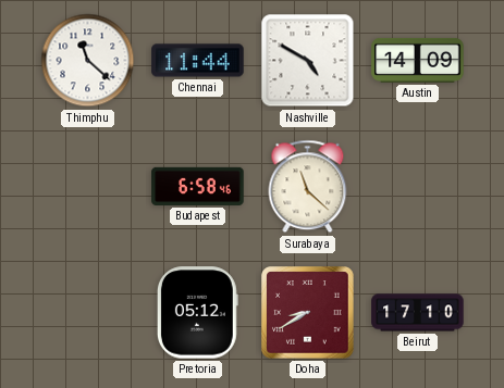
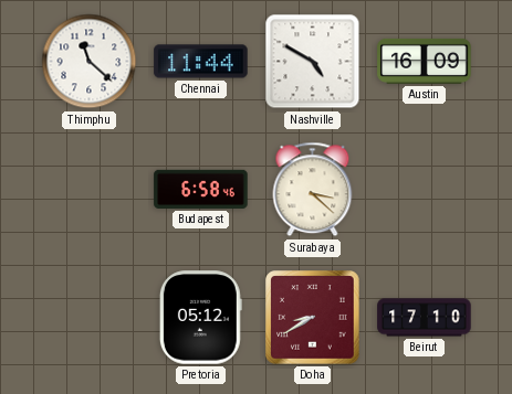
Austin: 14:09 -> 16:09
Surabaya: 11:22 -> 3:22
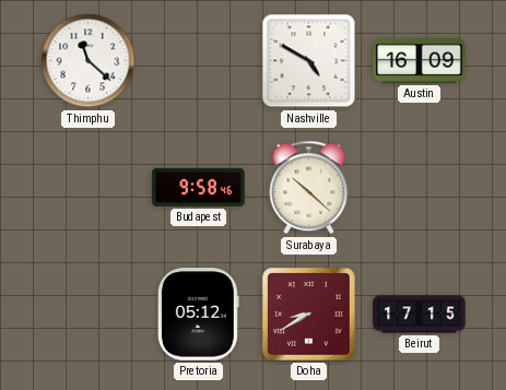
Chennai: 11:44 -> none
Budapest: 6:58 -> 9:58
Surabaya: 3:22 -> 10:22
Beirut: 17:10 -> 17:15
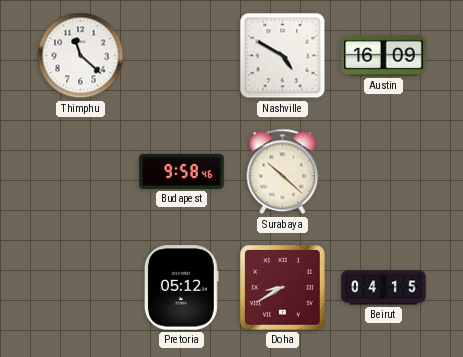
Beirut: 17:15 -> 04:15
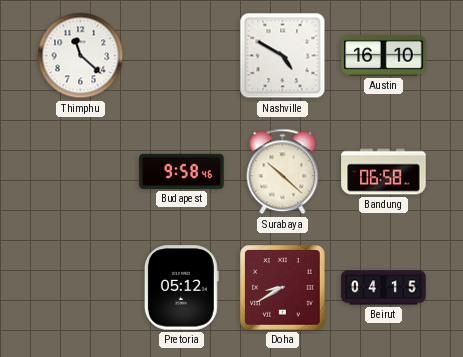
Austin: 16:09 -> 16:10
Bandung: none -> 06:58
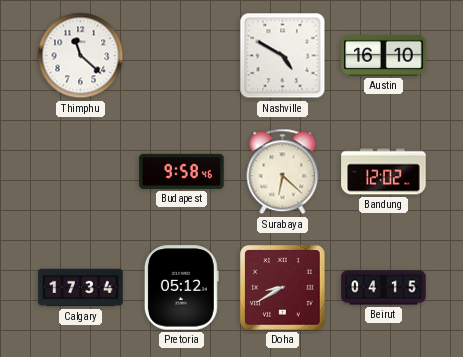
Surabaya: 10:22 -> 6:22
Bandung: 06:58 -> 12:02
Calgary: none -> 17:34
